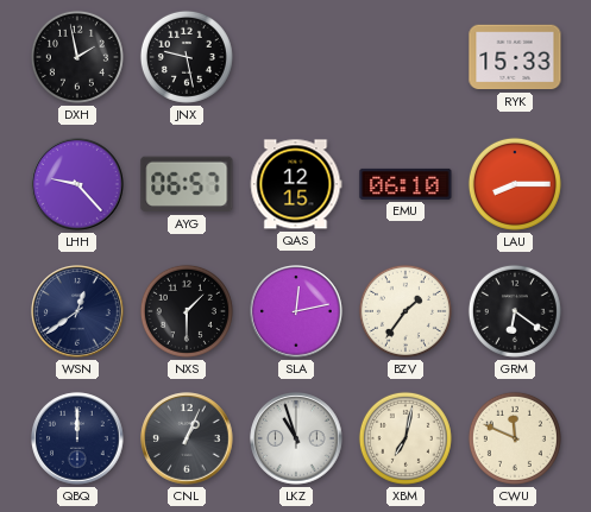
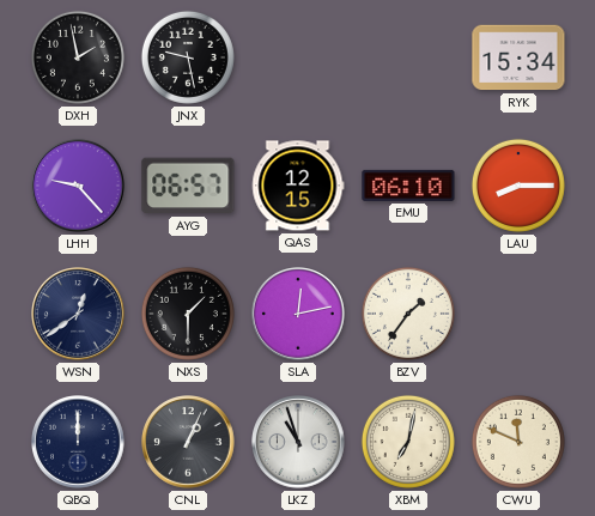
RYK: 15:33 -> 15:34
GRM: 6:21 -> none
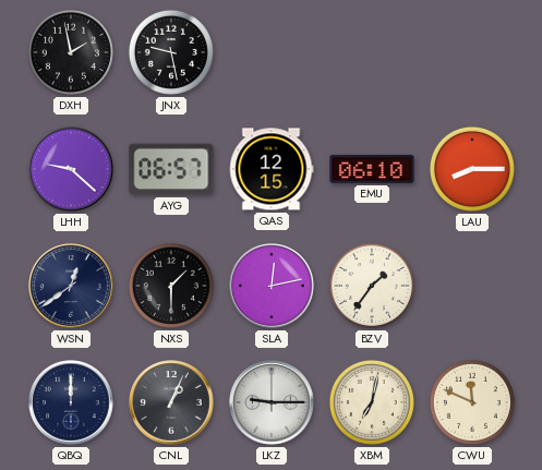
RYK: 15:34 -> none
LHH: 9:23 -> 9:22
LKZ: 10:57 -> 9:15
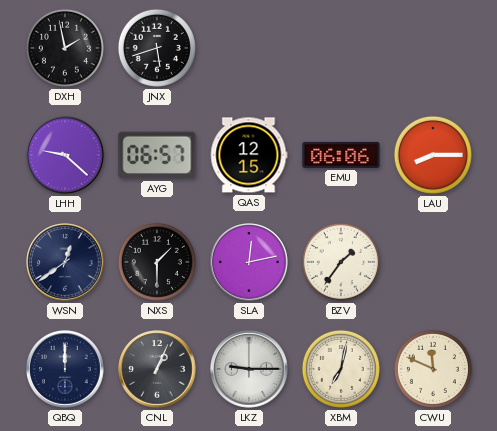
JNX: 9:28 -> 5:42
EMU: 06:10 -> 06:06
